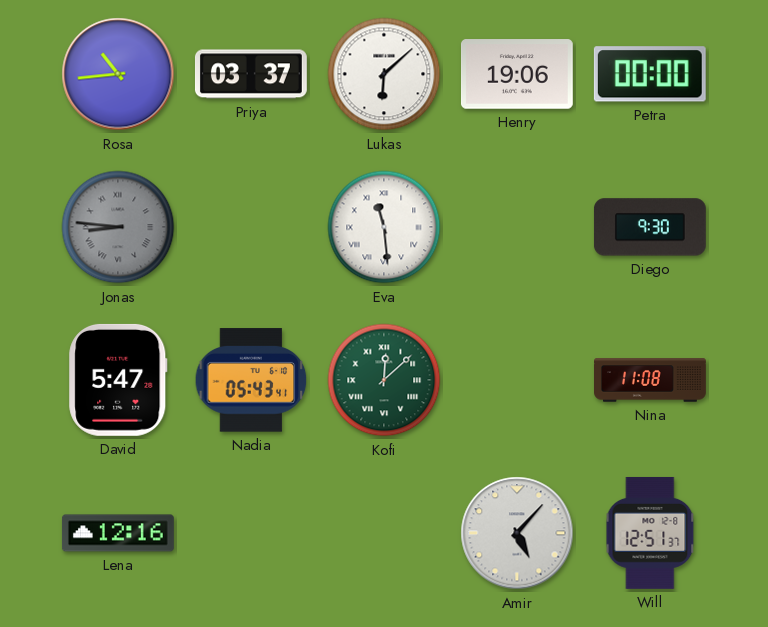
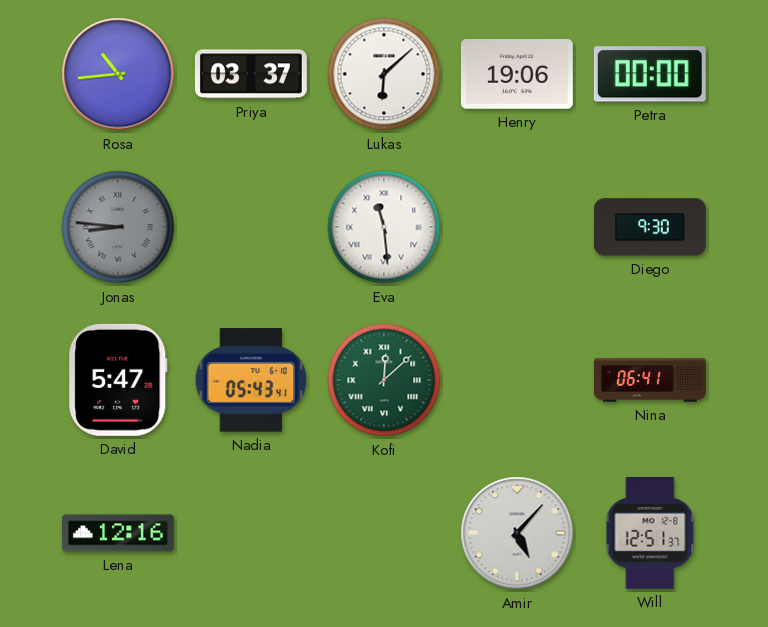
Nina: 11:08 -> 06:41
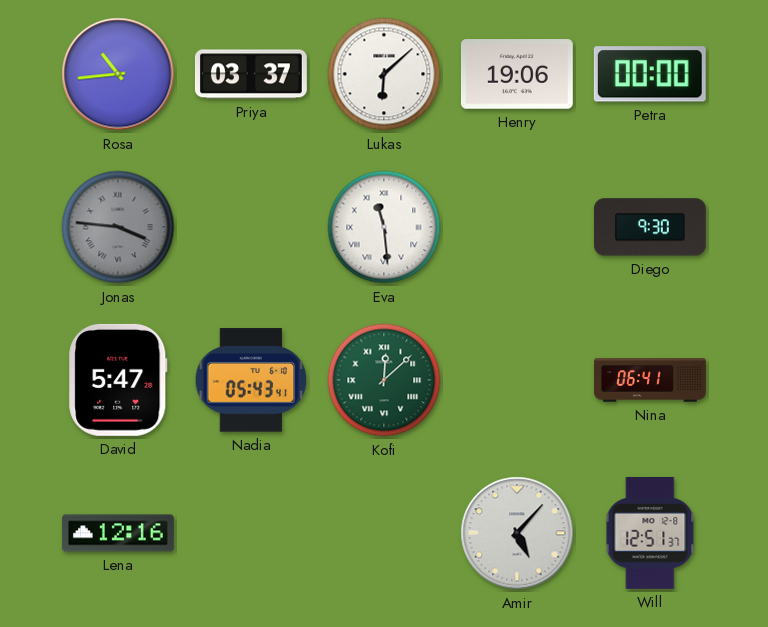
Jonas: 8:46 -> 3:46
